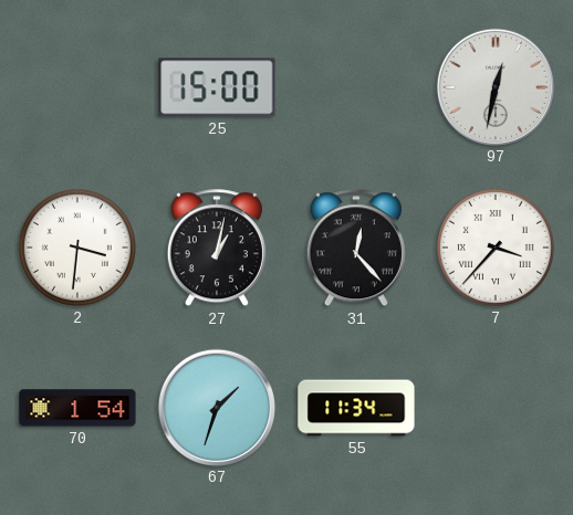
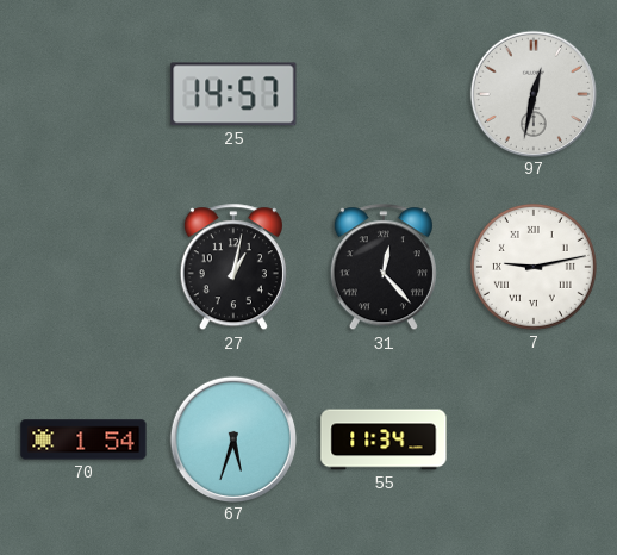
25: 15:00 -> 14:57
2: 3:31 -> none
7: 3:37 -> 9:13
67: 1:33 -> 5:33
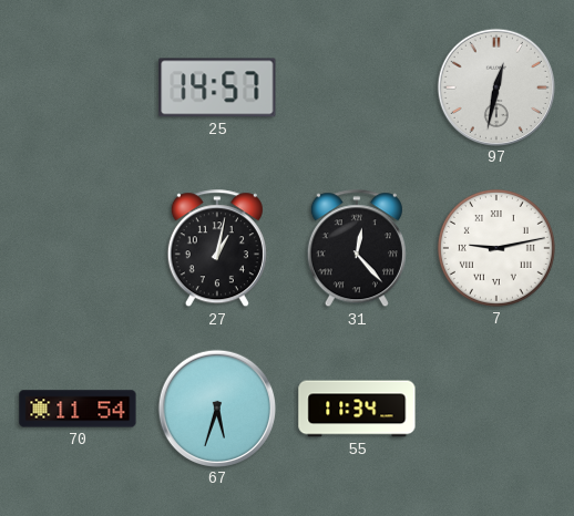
70: 1:54 -> 11:54
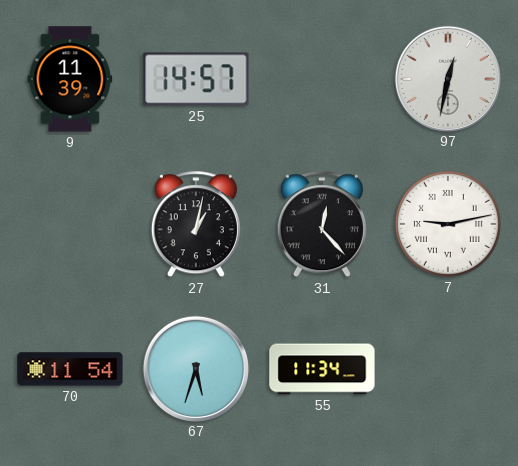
9: none -> 11:39
